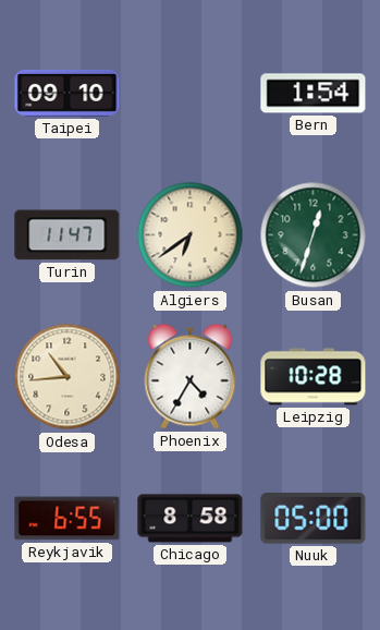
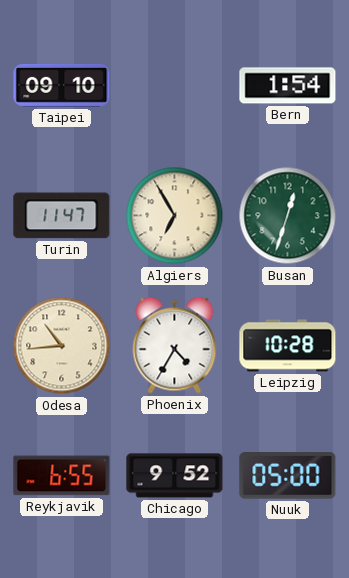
Algiers: 6:39 -> 6:55
Chicago: 8:58 -> 9:52
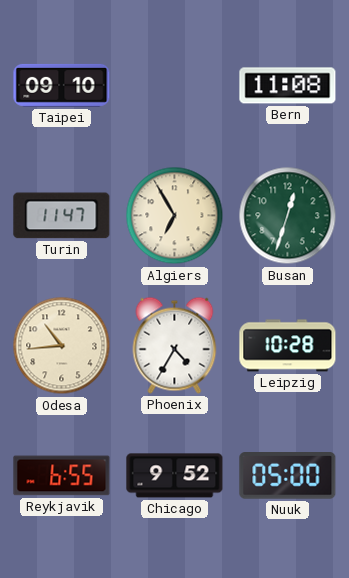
Bern: 1:54 -> 11:08
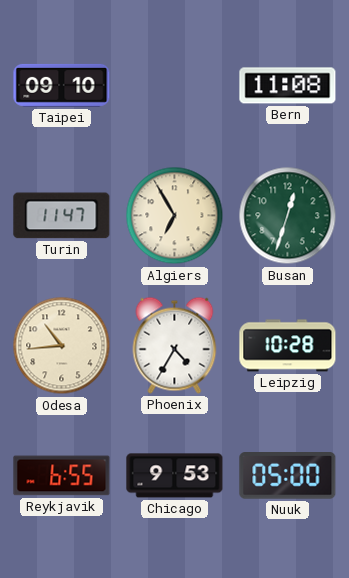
Chicago: 9:52 -> 9:53
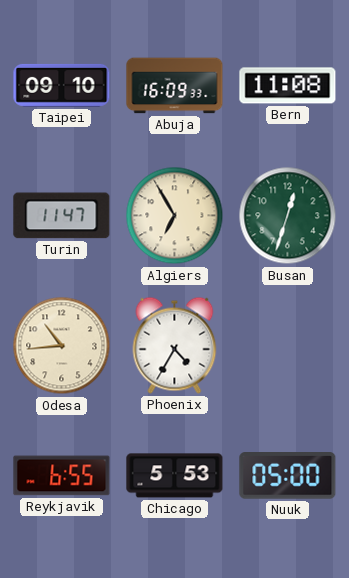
Abuja: none -> 16:09
Leipzig: 10:28 -> none
Chicago: 9:53 -> 5:53
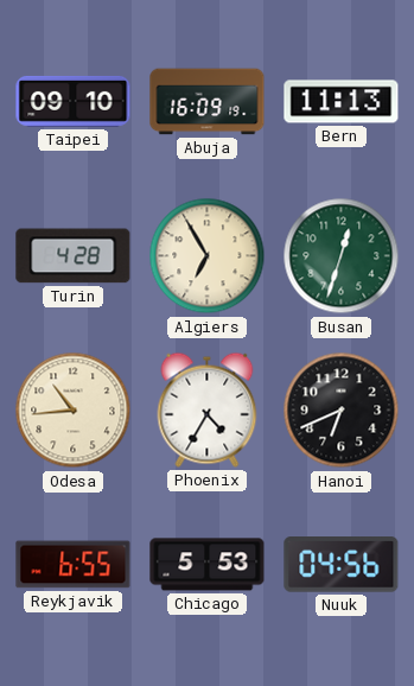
Abuja: 16:09:33 -> 16:09:19
Bern: 11:08 -> 11:13
Turin: 11:47 -> 4:28
Hanoi: none -> 6:41
Nuuk: 05:00 -> 04:56
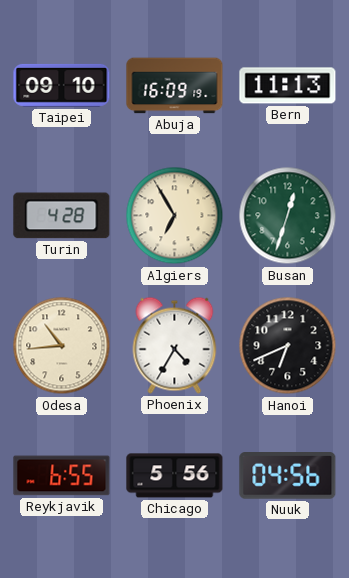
Chicago: 5:53 -> 5:56
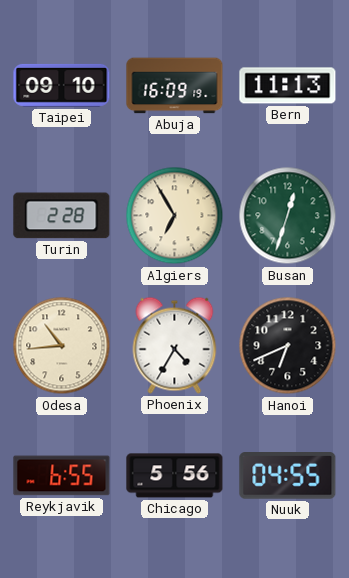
Turin: 4:28 -> 2:28
Nuuk: 04:56 -> 04:55
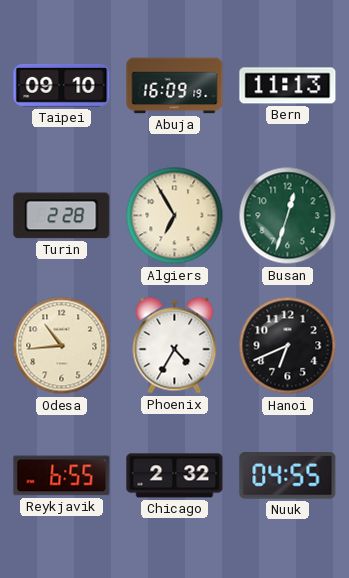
Chicago: 5:56 -> 2:32
